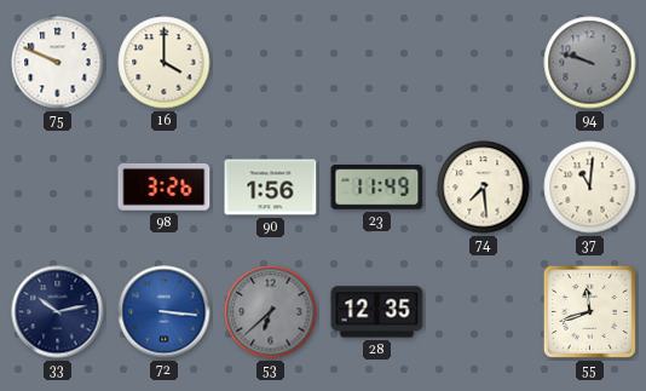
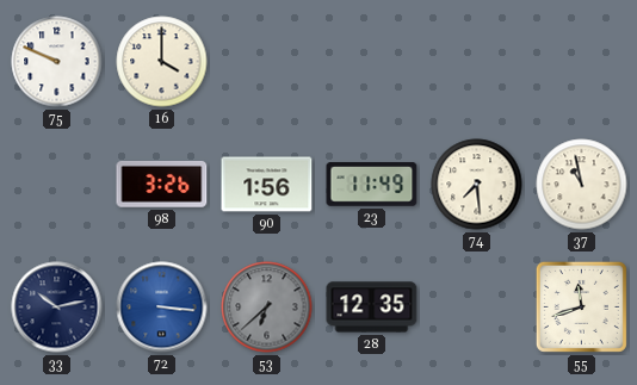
94: 9:48 -> none
37: 11:01 -> 10:58
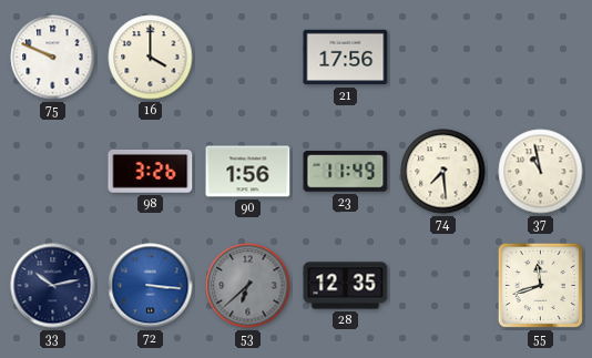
21: none -> 17:56
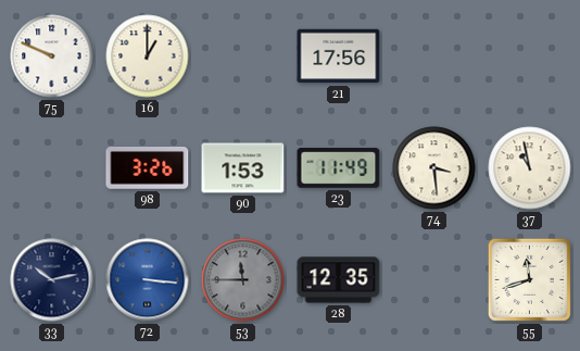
16: 4:00 -> 1:00
90: 1:56 -> 1:53
74: 7:29 -> 3:29
53: 6:38 -> 11:45
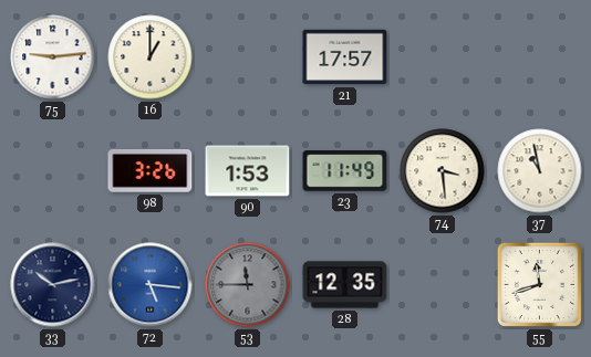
75: 9:49 -> 9:14
21: 17:56 -> 17:57
72: 3:16 -> 5:16
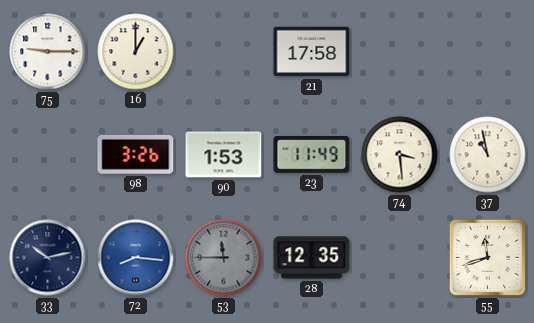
75: 9:14 -> 9:15
21: 17:57 -> 17:58
72: 5:16 -> 8:16
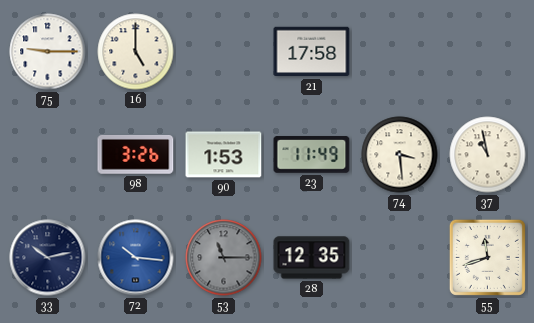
16: 1:00 -> 5:00
72: 8:16 -> 10:16
53: 11:45 -> 11:15
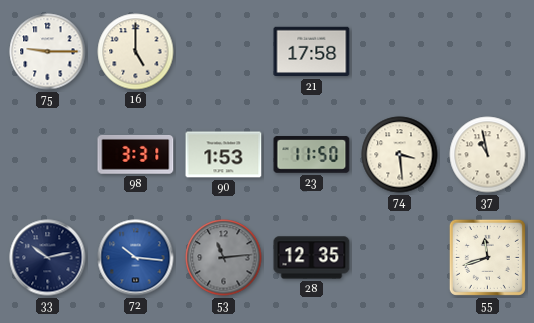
98: 3:26 -> 3:31
23: 11:49 -> 11:50
53: 11:15 -> 11:14
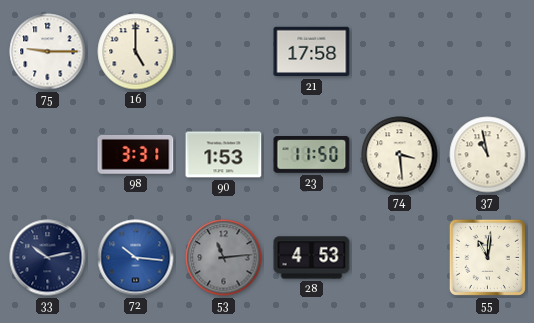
28: 12:35 -> 4:53
55: 11:42 -> 11:01
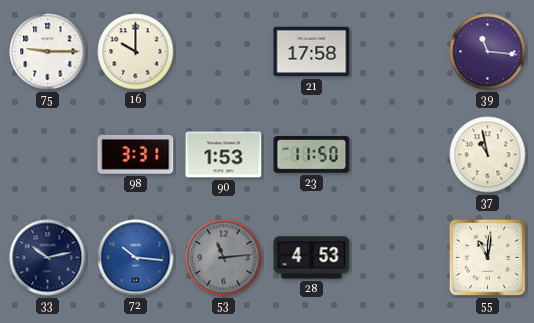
16: 5:00 -> 10:00
39: none -> 11:16
74: 3:29 -> none
